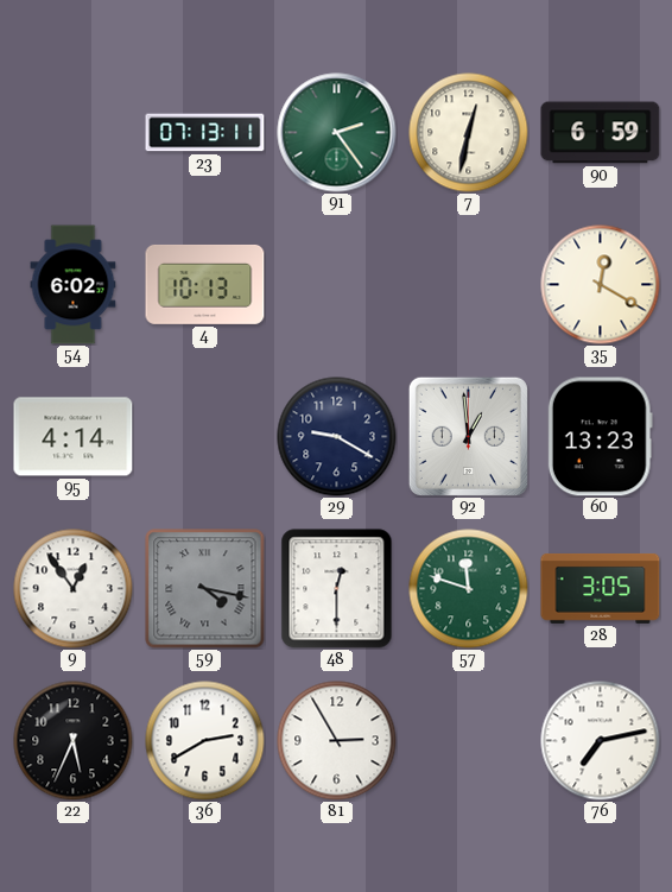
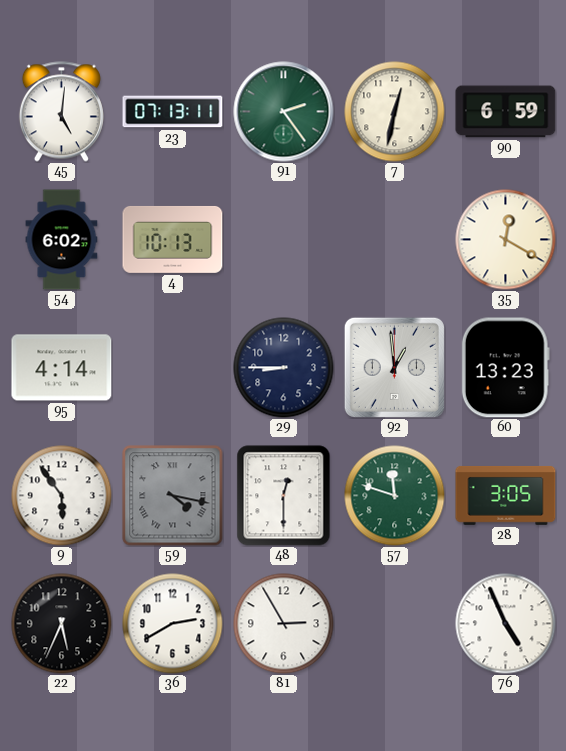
45: none -> 5:01
29: 9:20 -> 8:45
9: 12:54 -> 5:54
76: 7:13 -> 4:56
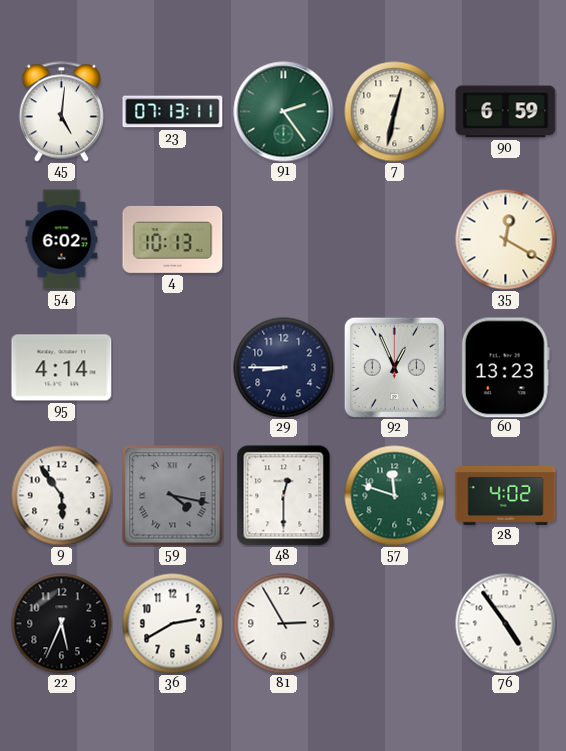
92: 12:59 -> 12:56
28: 3:05 -> 4:02
76: 4:56 -> 4:54
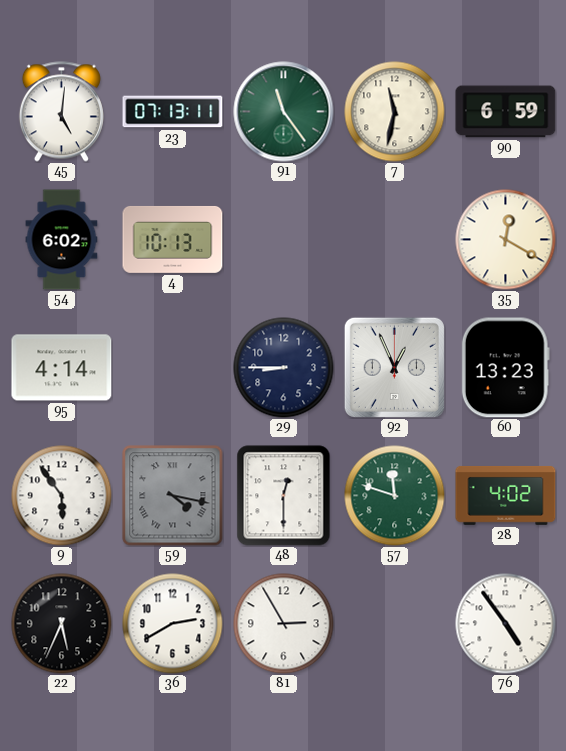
91: 2:24 -> 11:24
7: 12:32 -> 11:32
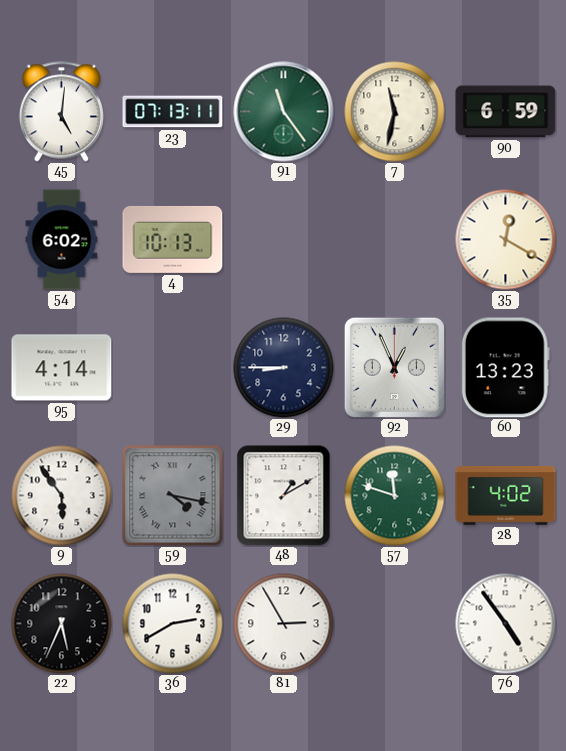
48: 12:30 -> 1:10
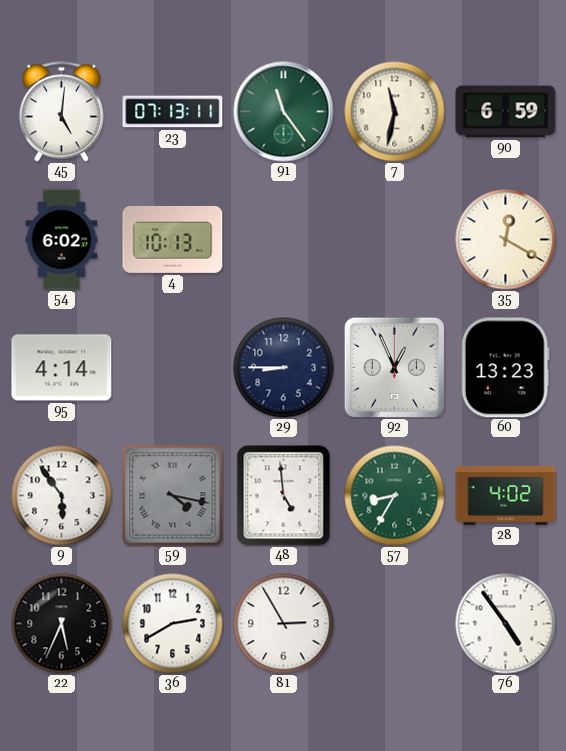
48: 1:10 -> 4:59
57: 11:48 -> 8:35
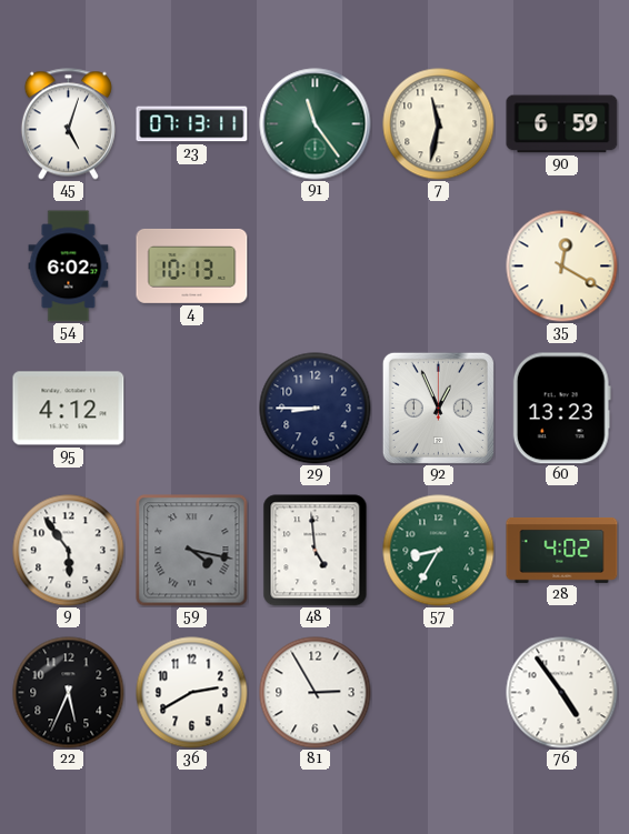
45: 5:01 -> 5:03
95: 4:14 -> 4:12
